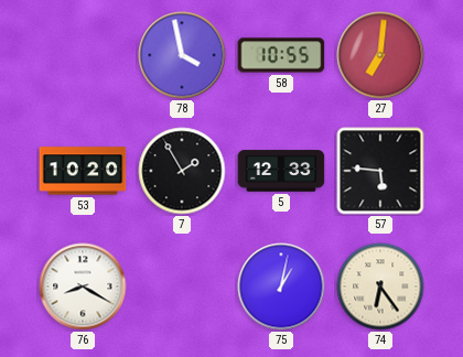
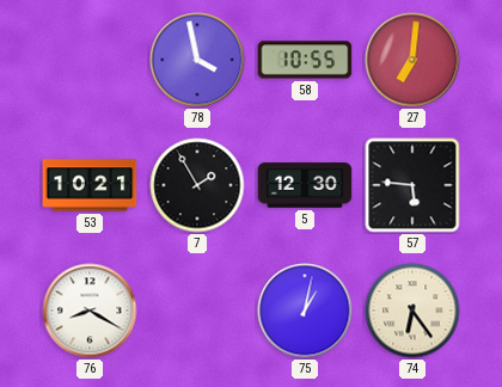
53: 10:20 -> 10:21
5: 12:33 -> 12:30
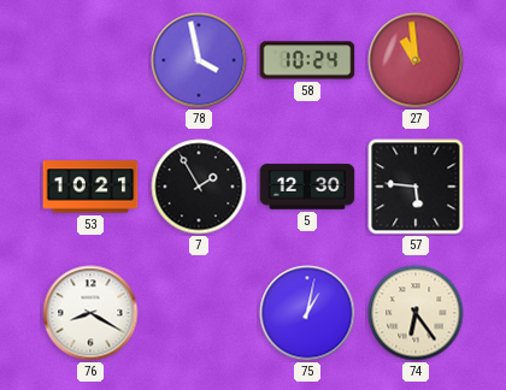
58: 10:55 -> 10:24
27: 7:01 -> 10:59
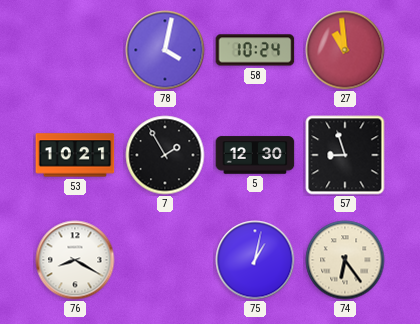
78: 3:58 -> 4:02
57: 5:46 -> 8:57
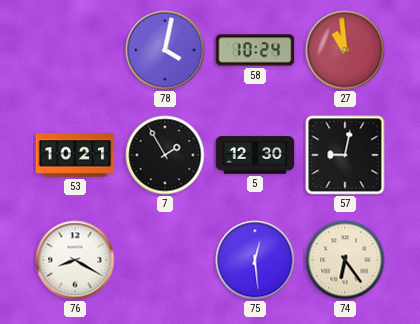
57: 8:57 -> 9:02
75: 1:02 -> 12:29
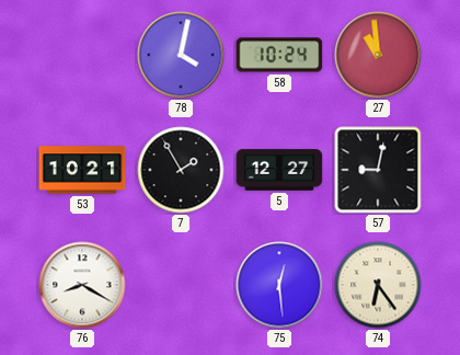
5: 12:30 -> 12:27
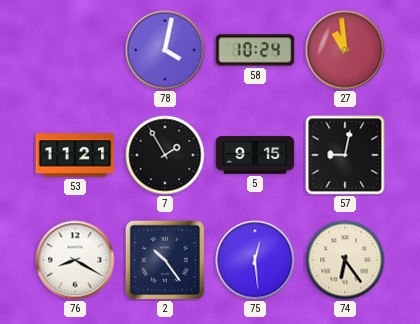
53: 10:21 -> 11:21
5: 12:27 -> 9:15
2: none -> 10:24
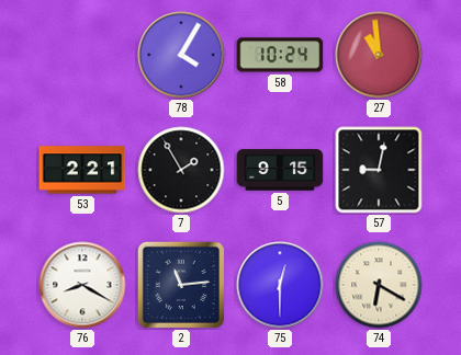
78: 4:02 -> 4:05
53: 11:21 -> 2:21
2: 10:24 -> 11:14
75: 12:29 -> 12:30
74: 6:24 -> 6:20
